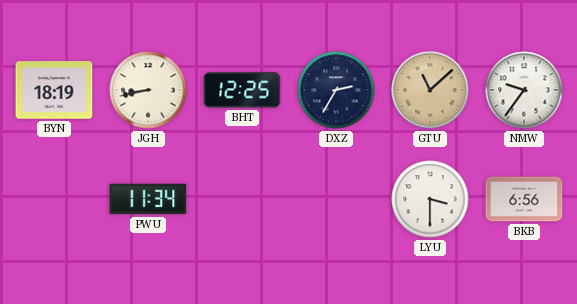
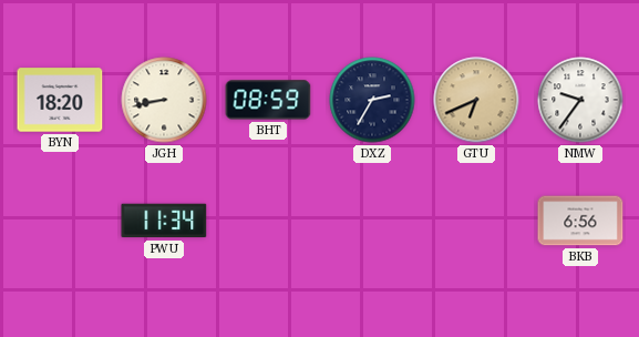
BYN: 18:19 -> 18:20
BHT: 12:25 -> 08:59
GTU: 11:08 -> 6:41
LYU: 3:30 -> none
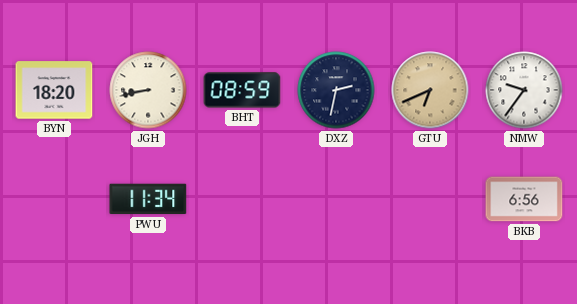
DXZ: 2:35 -> 2:32
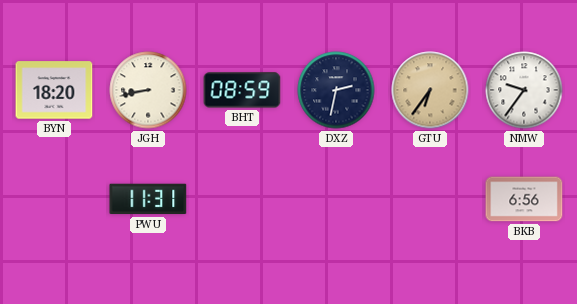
GTU: 6:41 -> 6:36
PWU: 11:34 -> 11:31
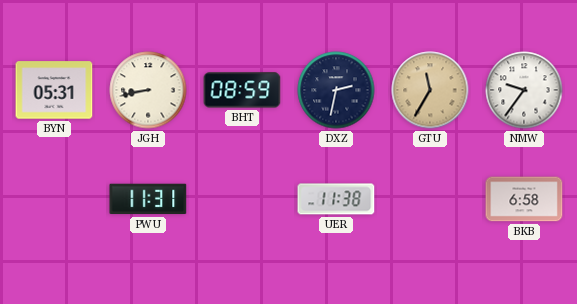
BYN: 18:20 -> 05:31
GTU: 6:36 -> 11:35
UER: none -> 11:38
BKB: 6:56 -> 6:58
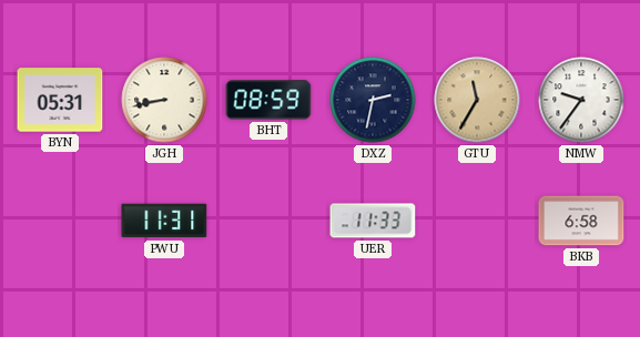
UER: 11:38 -> 11:33
